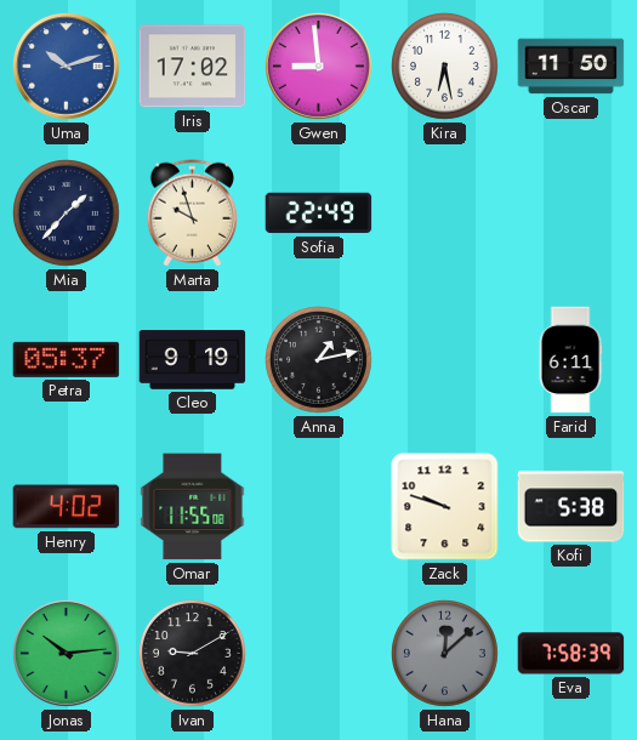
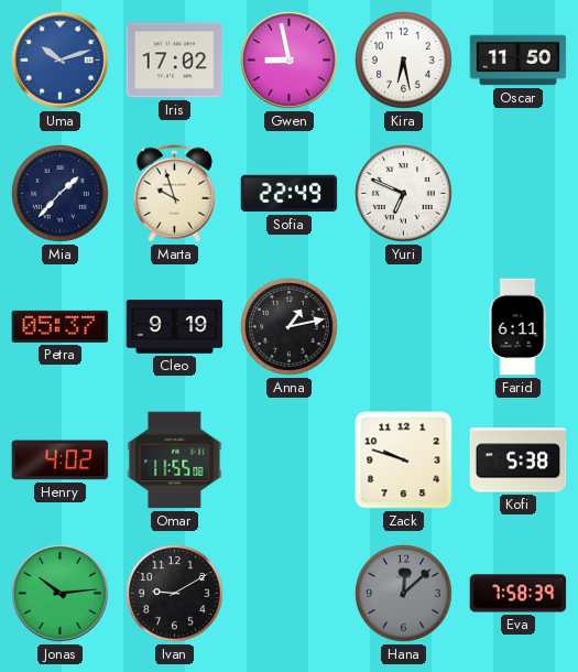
Gwen: 8:59 -> 8:58
Yuri: none -> 6:49
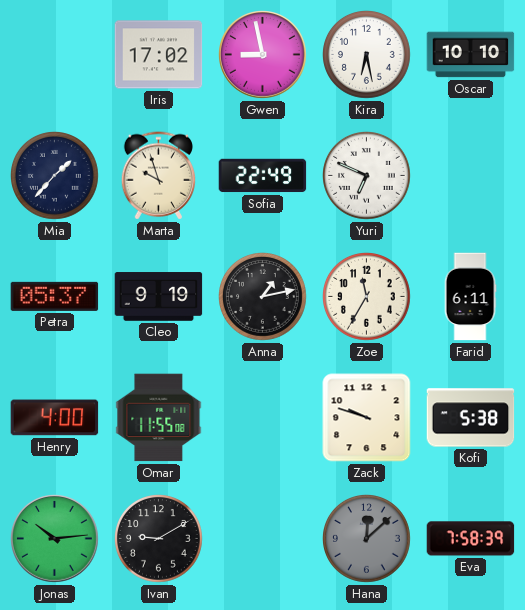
Uma: 10:12 -> none
Oscar: 11:50 -> 10:10
Zoe: none -> 11:35
Henry: 4:02 -> 4:00
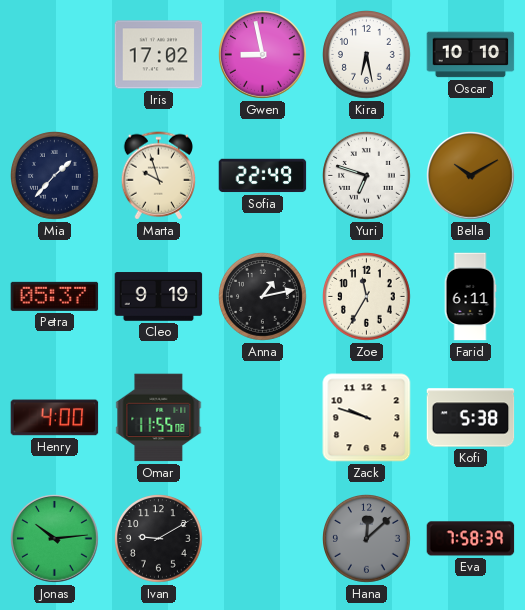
Yuri: 6:49 -> 6:48
Bella: none -> 10:10
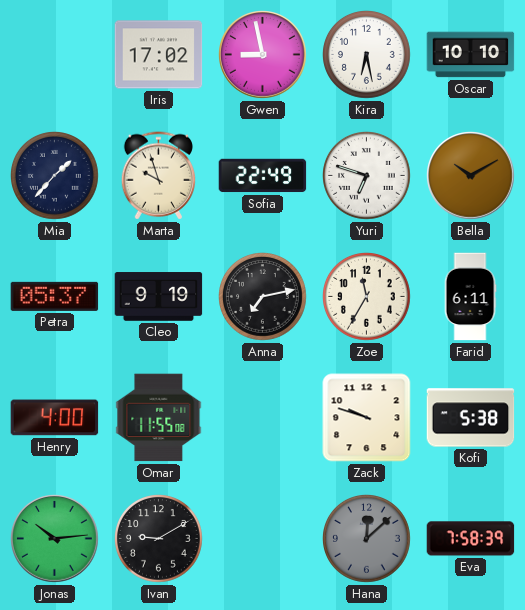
Anna: 1:13 -> 7:13
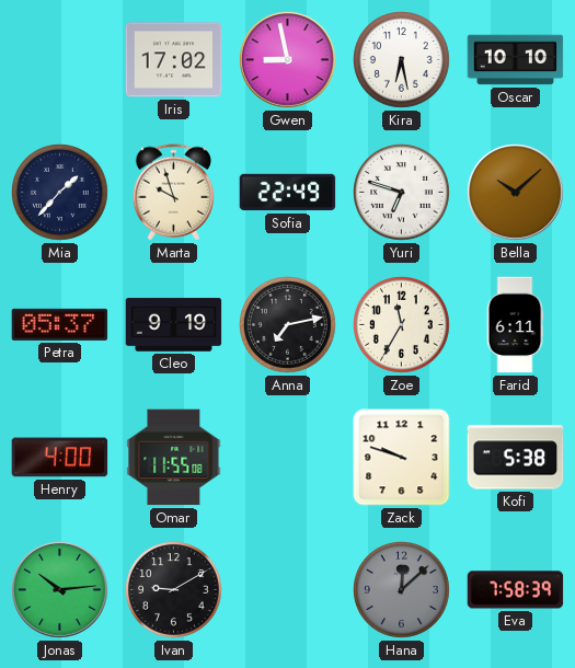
Bella: 10:10 -> 10:08
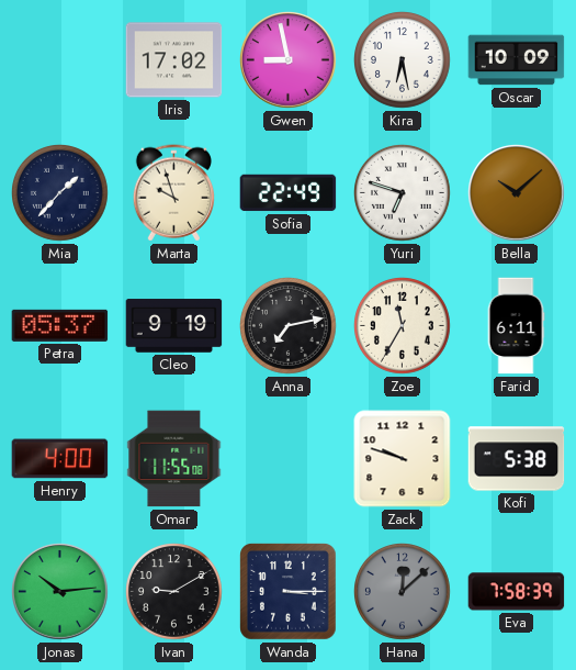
Oscar: 10:10 -> 10:09
Wanda: none -> 3:15
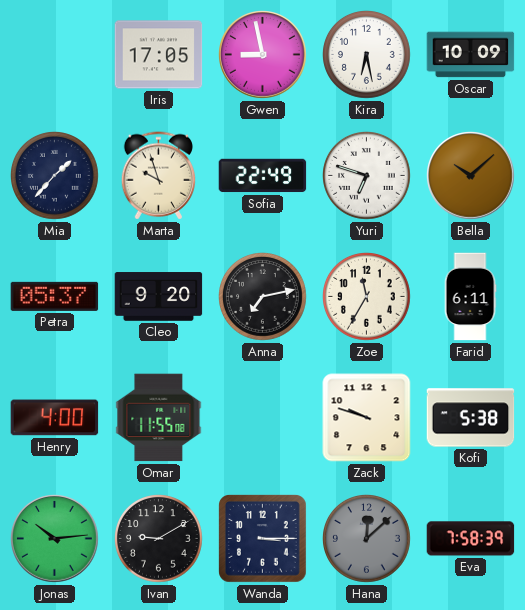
Iris: 17:02 -> 17:05
Cleo: 9:19 -> 9:20
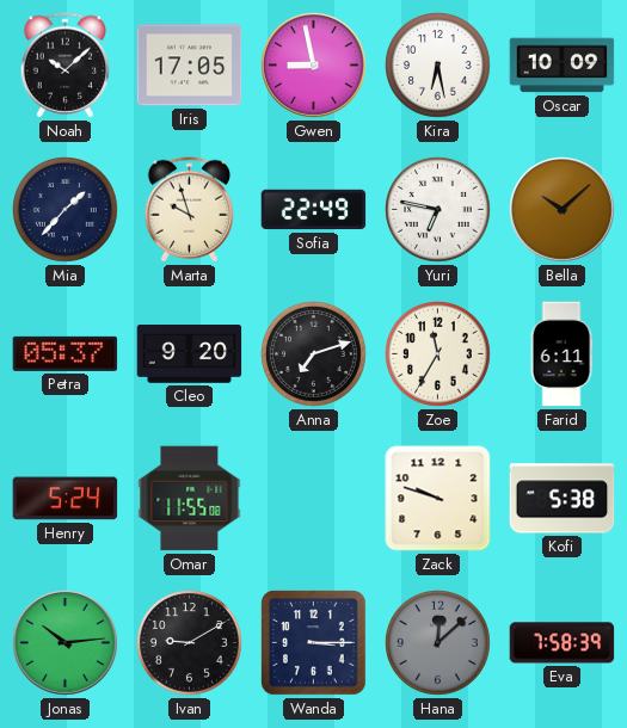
Noah: none -> 10:08
Yuri: 6:48 -> 6:47
Anna: 7:13 -> 7:12
Henry: 4:00 -> 5:24
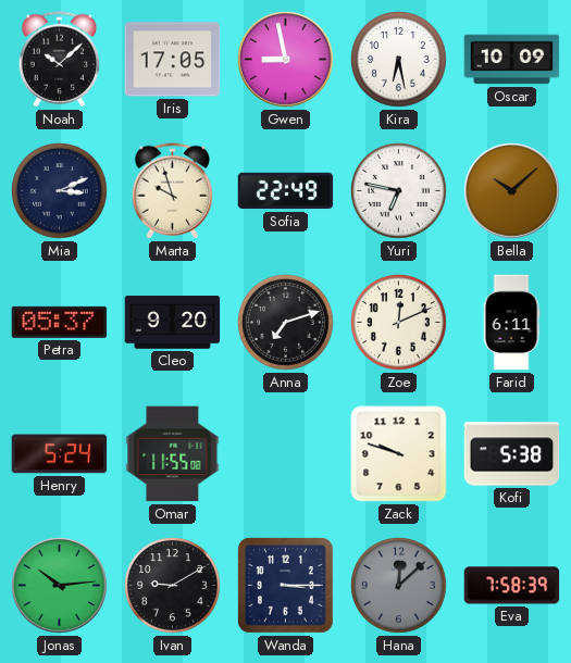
Mia: 1:37 -> 3:11
Zoe: 11:35 -> 12:11
